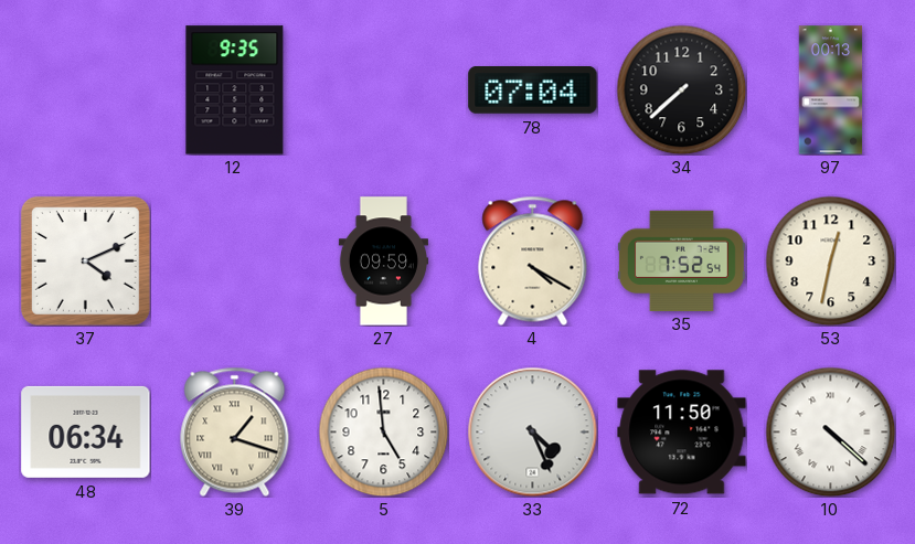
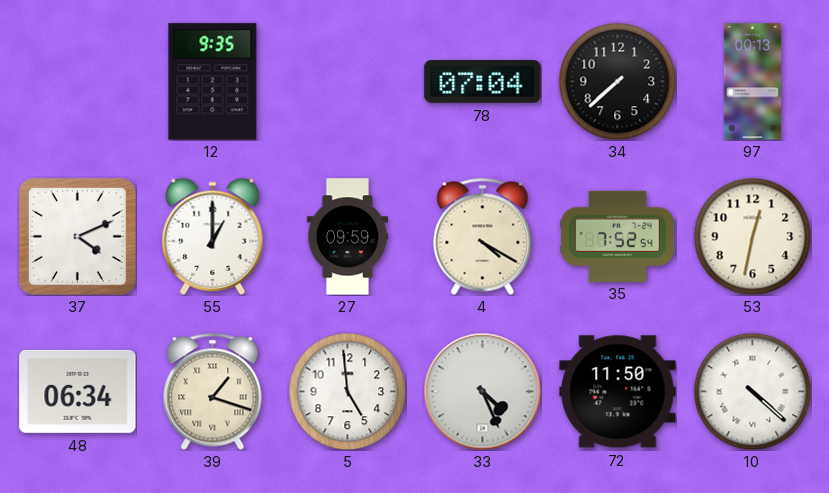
55: none -> 1:00
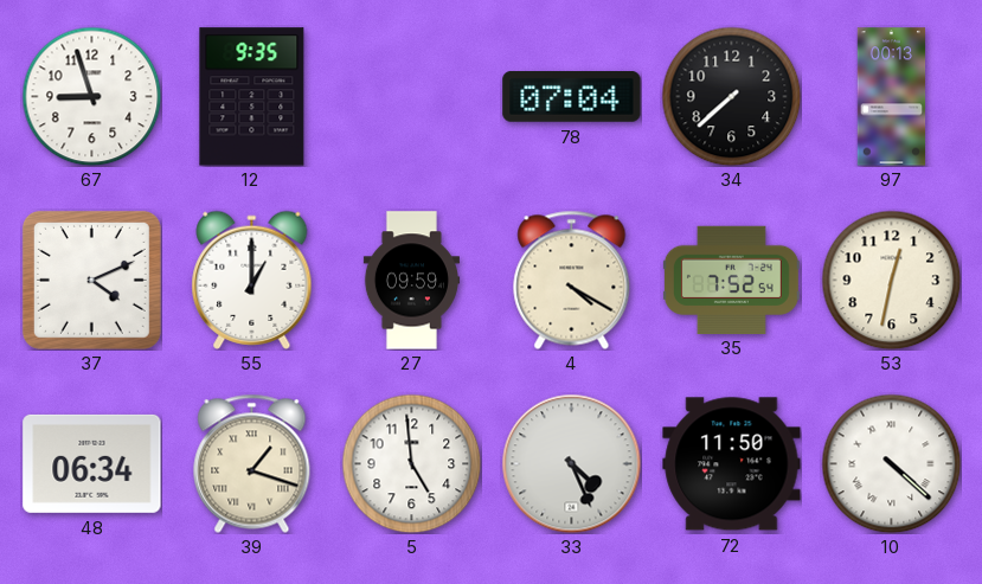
67: none -> 8:57
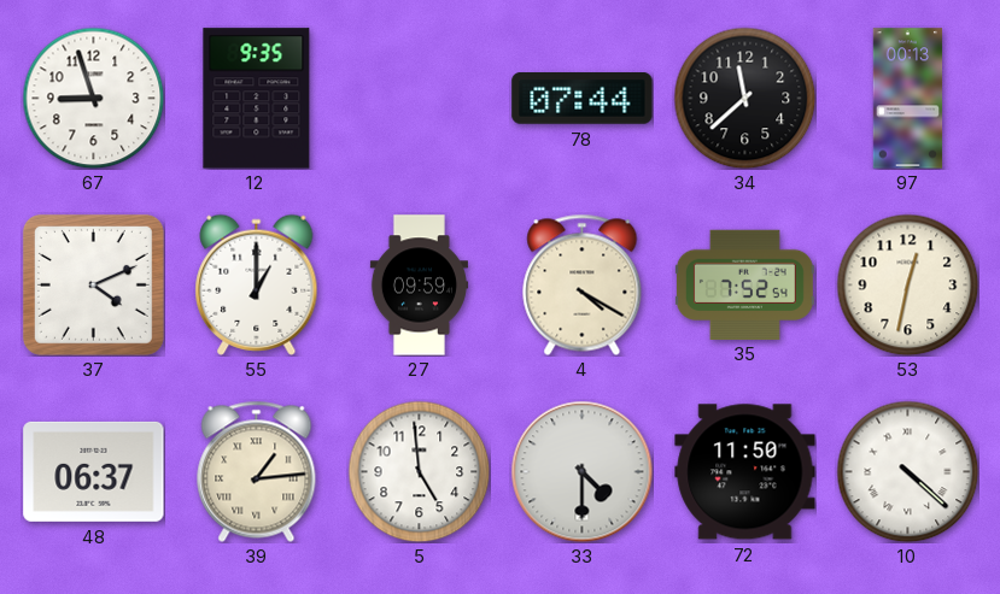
78: 07:04 -> 07:44
34: 7:38 -> 11:38
48: 06:34 -> 06:37
39: 1:18 -> 1:14
33: 4:26 -> 4:30
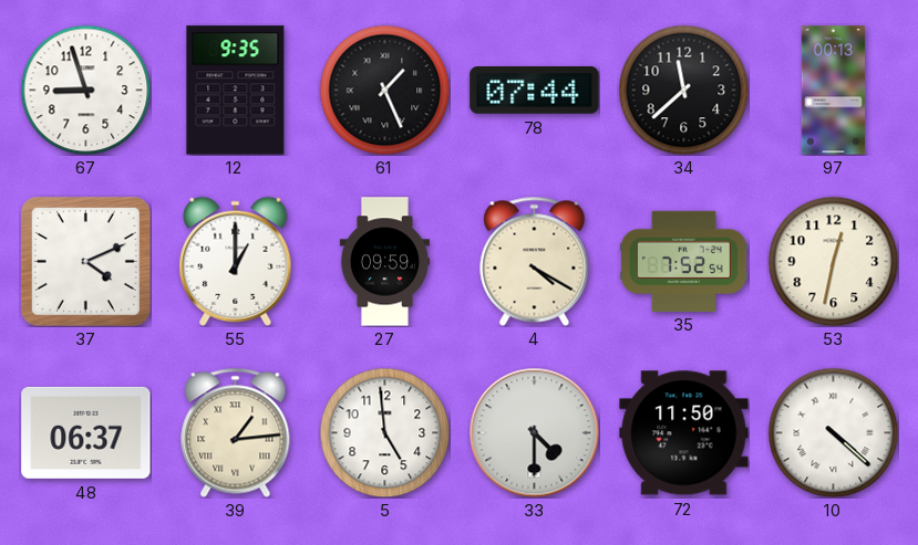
61: none -> 1:26
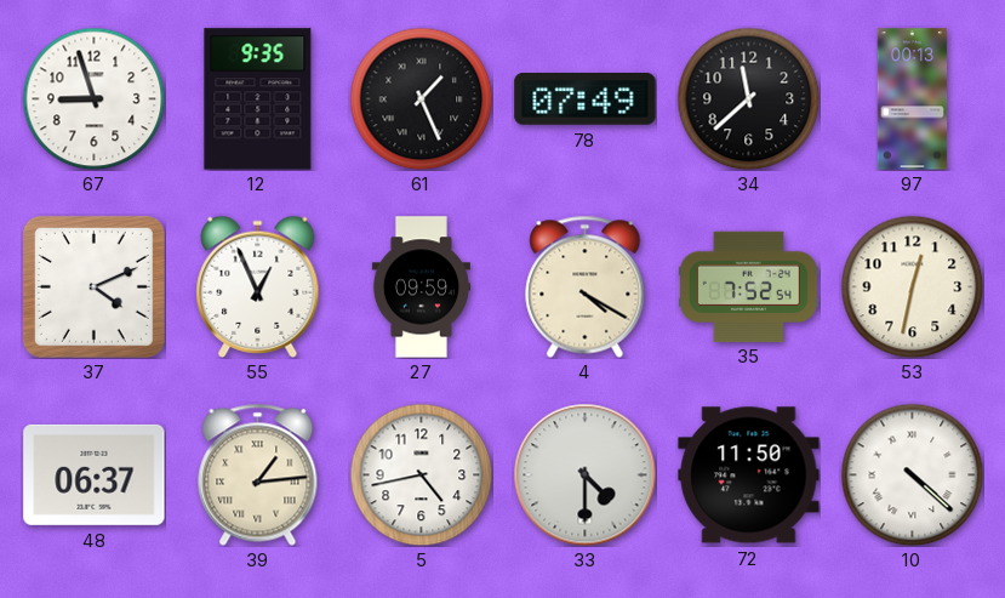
78: 07:44 -> 07:49
55: 1:00 -> 12:56
5: 4:59 -> 4:43
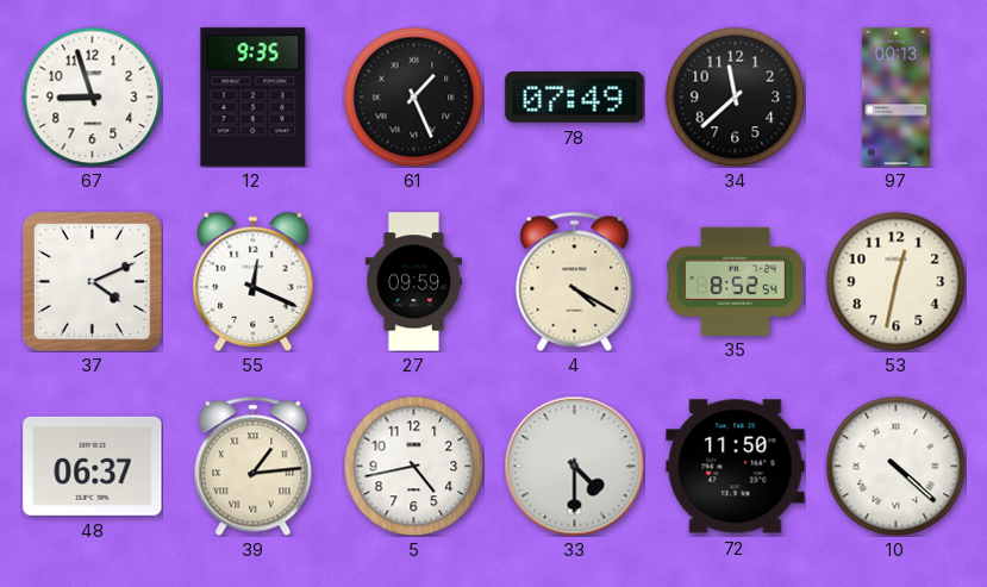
55: 12:56 -> 12:19
35: 7:52 -> 8:52
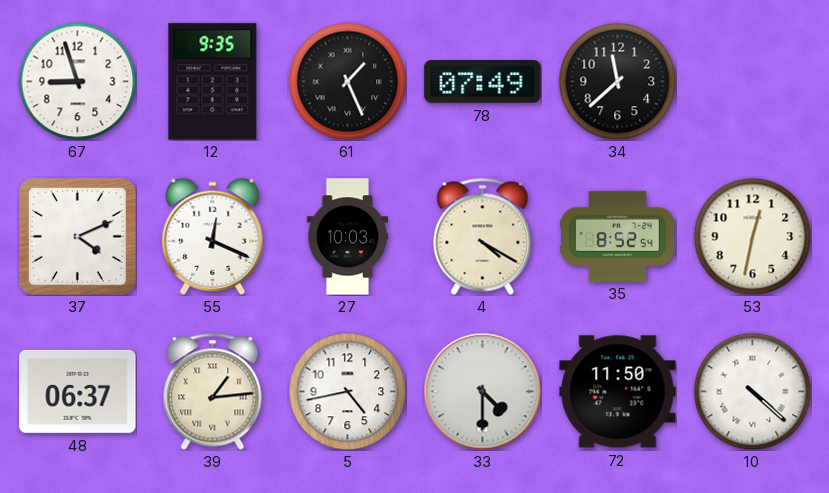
97: 00:13 -> none
27: 09:59 -> 10:03
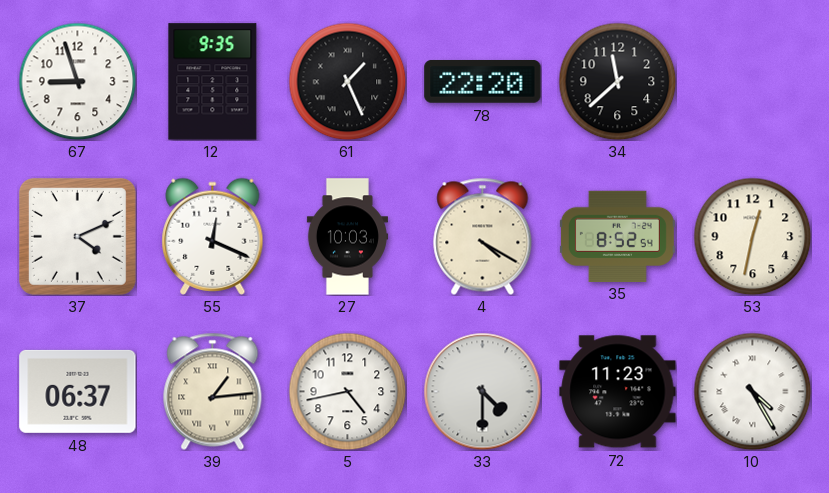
78: 07:49 -> 22:20
72: 11:50 -> 11:23
10: 4:22 -> 4:25
